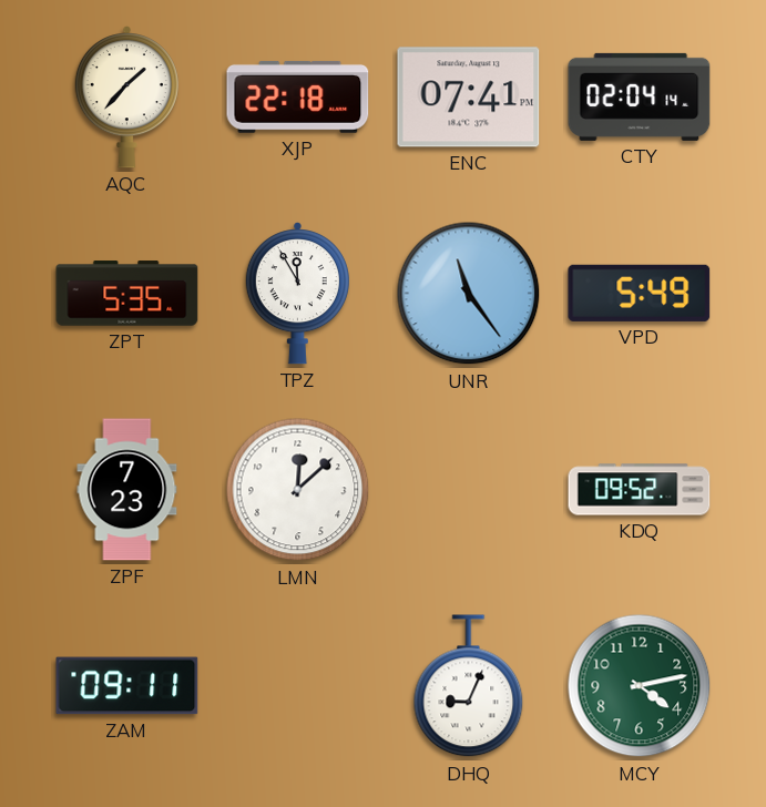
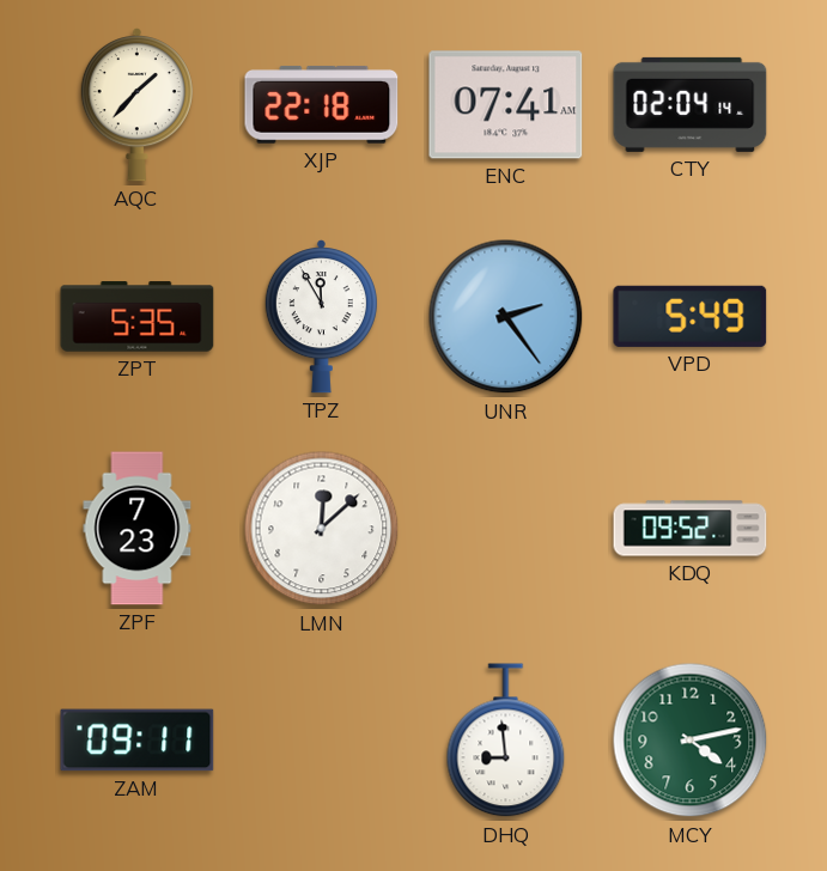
ENC: 07:41 PM -> 07:41 AM
UNR: 11:24 -> 2:24
DHQ: 9:04 -> 8:59
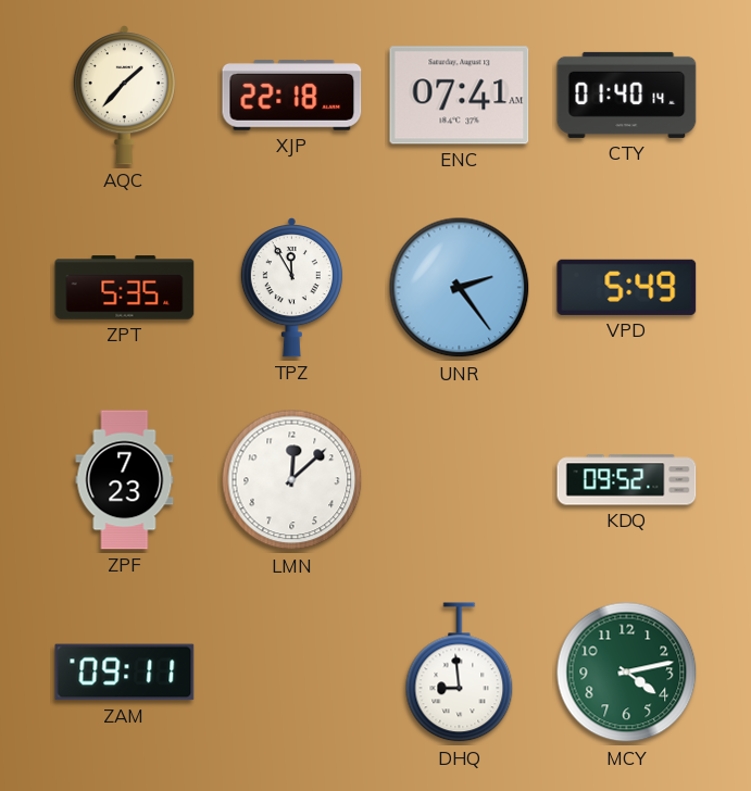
CTY: 02:04 -> 01:40
